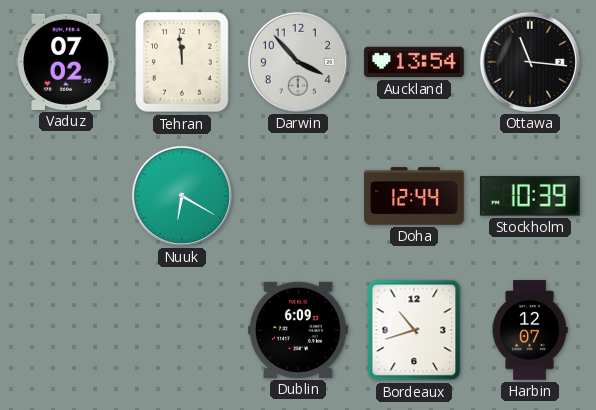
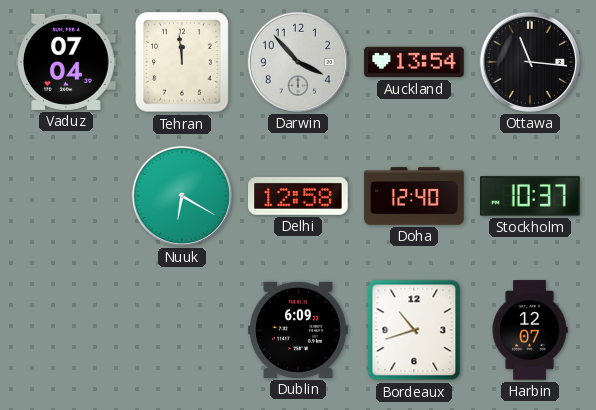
Vaduz: 07:02 -> 07:04
Delhi: none -> 12:58
Doha: 12:44 -> 12:40
Stockholm: 10:39 -> 10:37
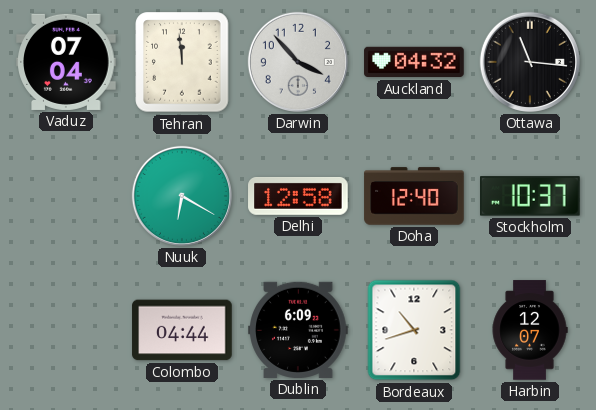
Auckland: 13:54 -> 04:32
Colombo: none -> 04:44
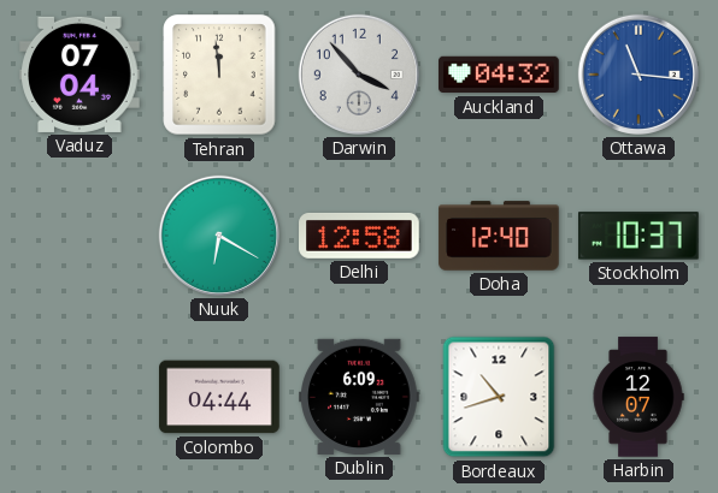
Ottawa dial: black -> blue
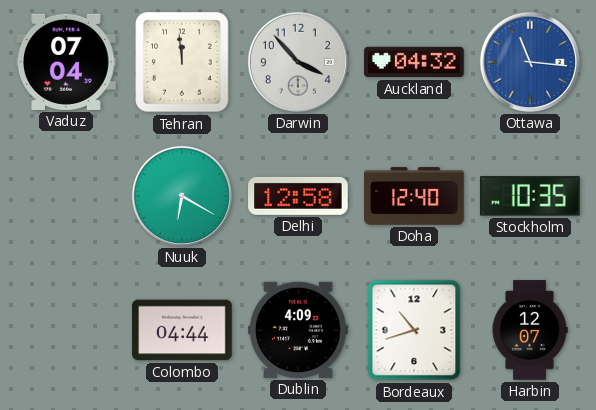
Stockholm: 10:37 -> 10:35
Dublin: 6:09 -> 4:09
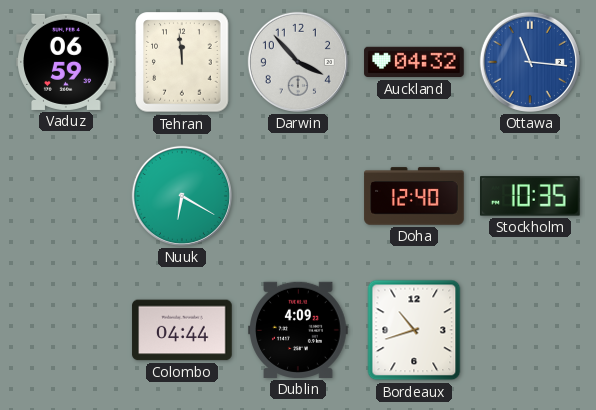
Vaduz: 07:04 -> 06:59
Delhi: 12:58 -> none
Harbin: 12:07 -> none
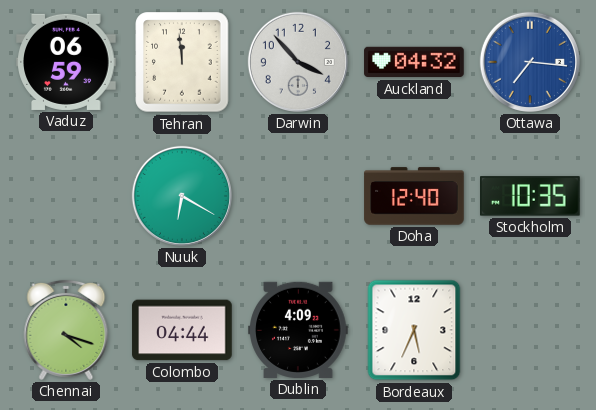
Ottawa: 11:16 -> 7:16
Chennai: none -> 4:18
Bordeaux: 10:42 -> 5:34
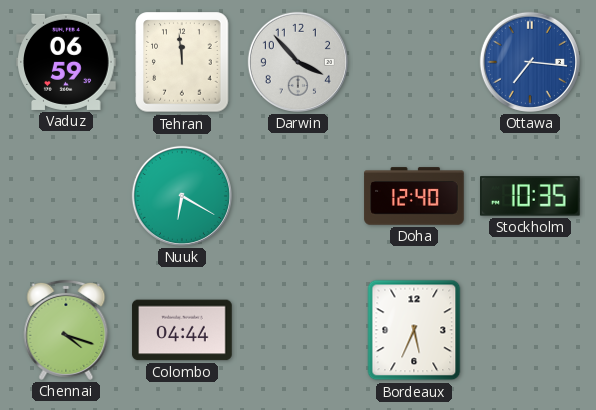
Auckland: 04:32 -> none
Dublin: 4:09 -> none
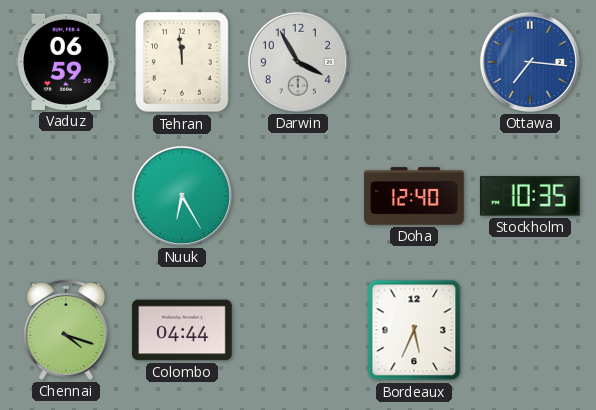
Darwin: 3:53 -> 3:55
Nuuk: 6:20 -> 6:25
